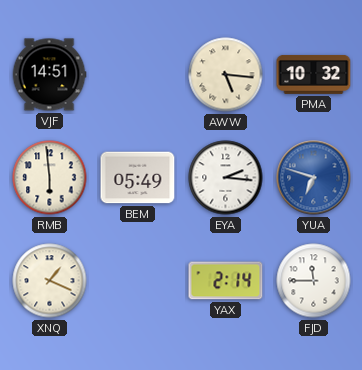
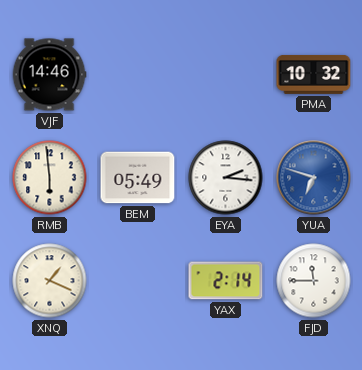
VJF: 14:51 -> 14:46
AWW: 5:16 -> none
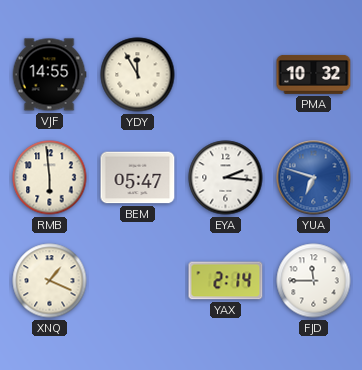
VJF: 14:46 -> 14:55
YDY: none -> 11:55
BEM: 05:49 -> 05:47
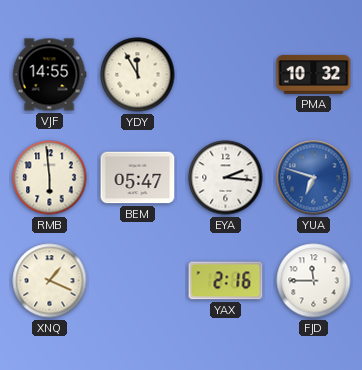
YAX: 2:14 -> 2:16
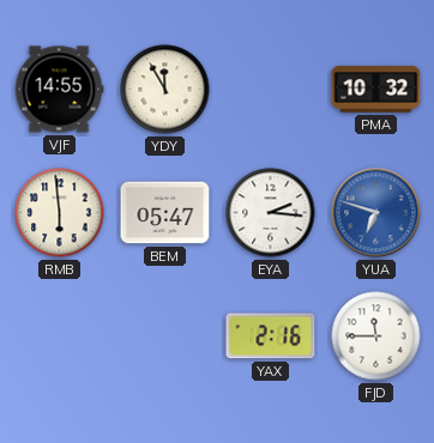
XNQ: 1:19 -> none
